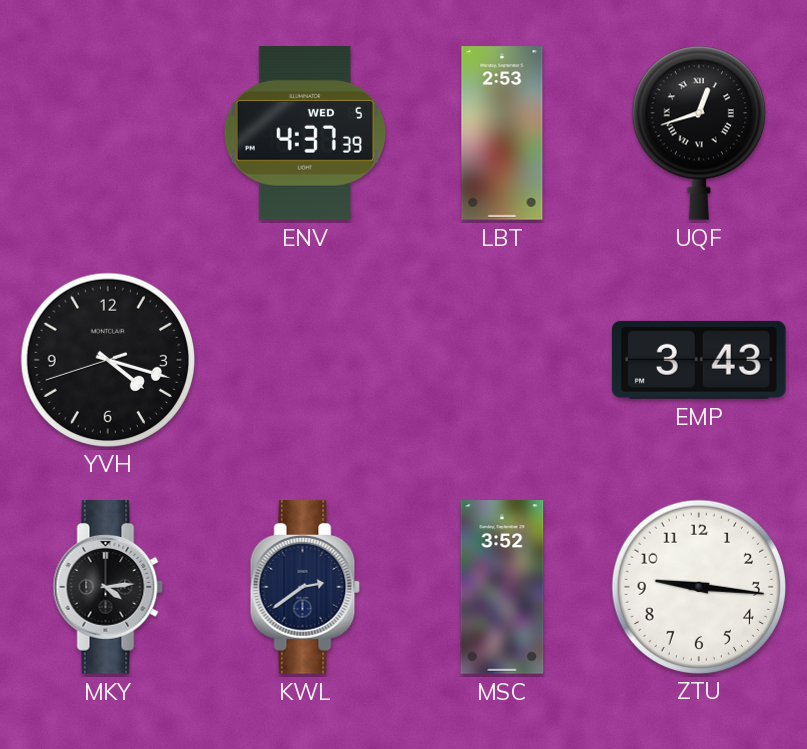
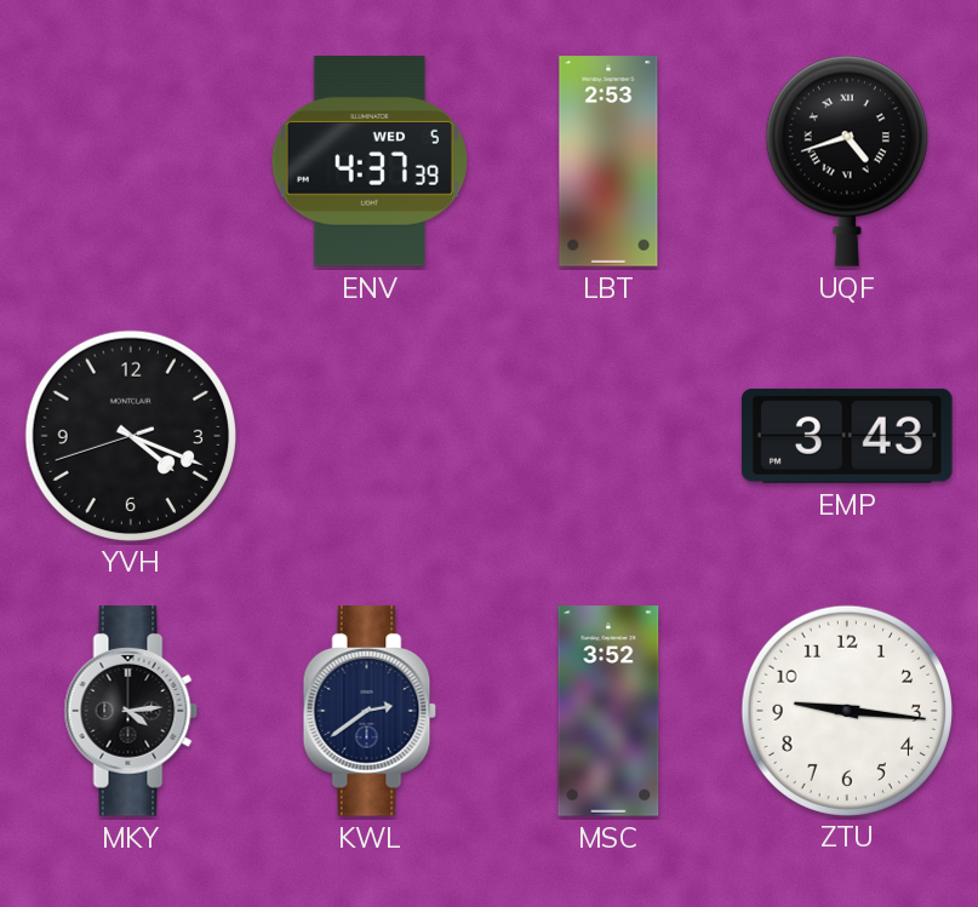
UQF: 12:42 -> 4:42
YVH: 4:17 -> 4:18
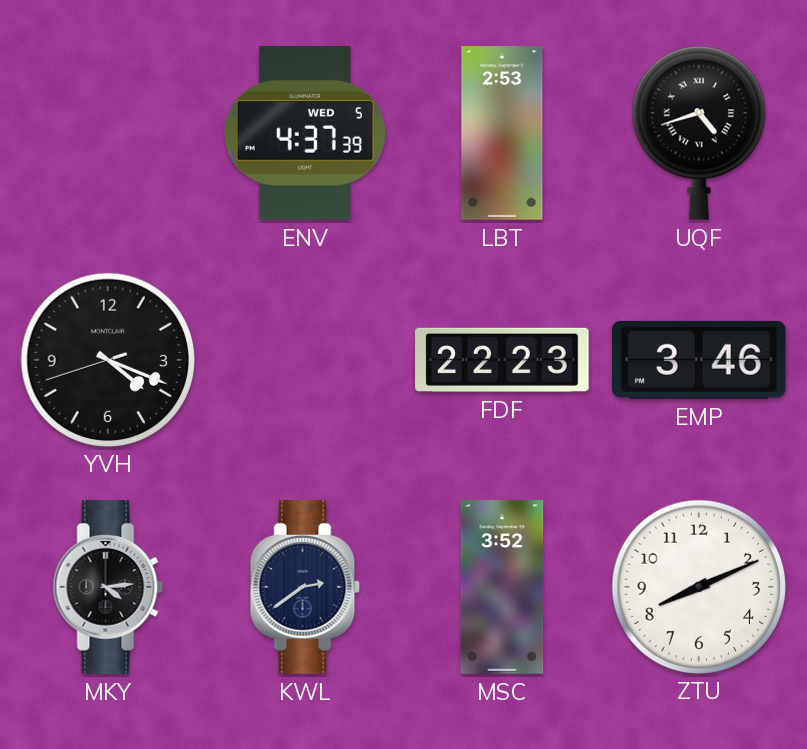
FDF: none -> 22:23
EMP: 3:43 -> 3:46
ZTU: 9:16 -> 8:11
